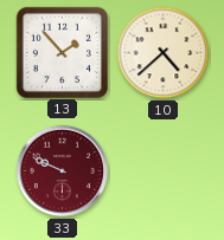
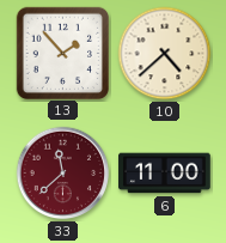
33: 9:49 -> 11:38
6: none -> 11:00
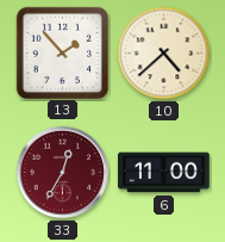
33: 11:38 -> 12:35
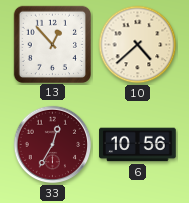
13: 1:53 -> 12:53
6: 11:00 -> 10:56
